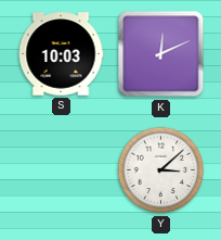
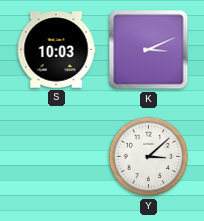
K: 12:11 -> 3:11
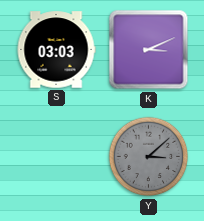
S: 10:03 -> 03:03
Y dial: white -> grey
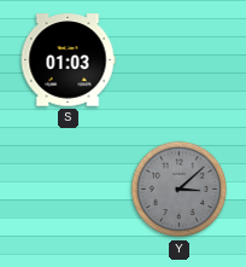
S: 03:03 -> 01:03
K: 3:11 -> none
